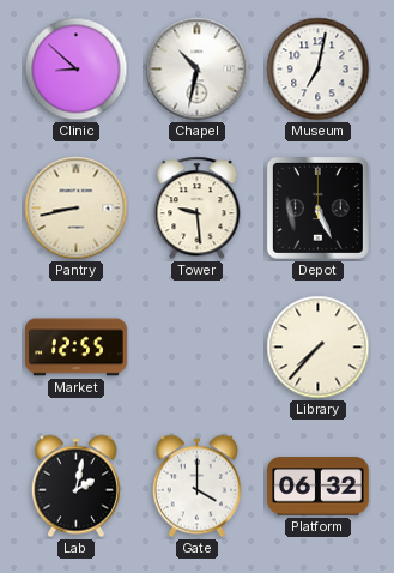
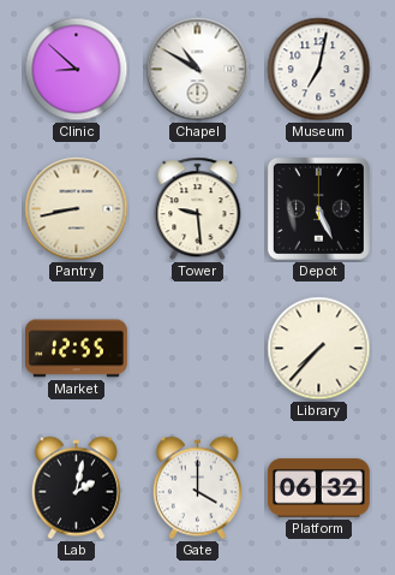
Chapel: 10:32 -> 10:50
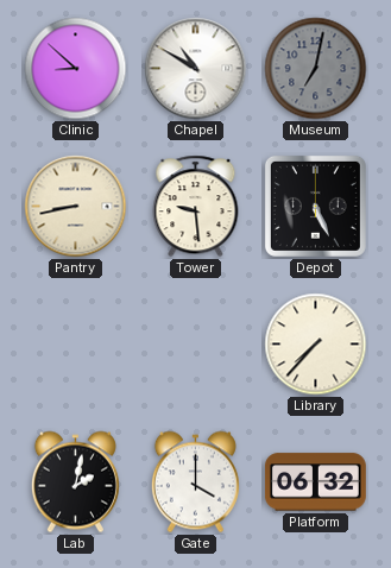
Museum dial: white -> grey
Market: 12:55 -> none
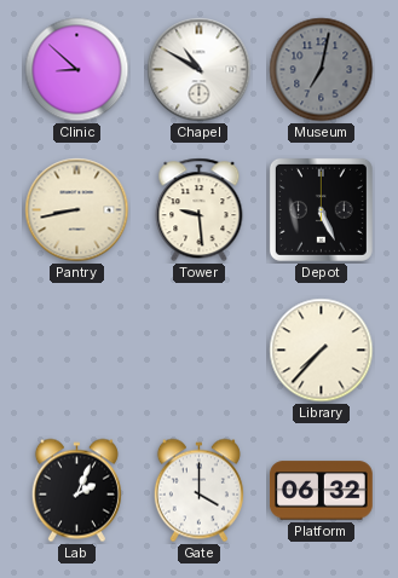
Lab: 2:02 -> 2:04
